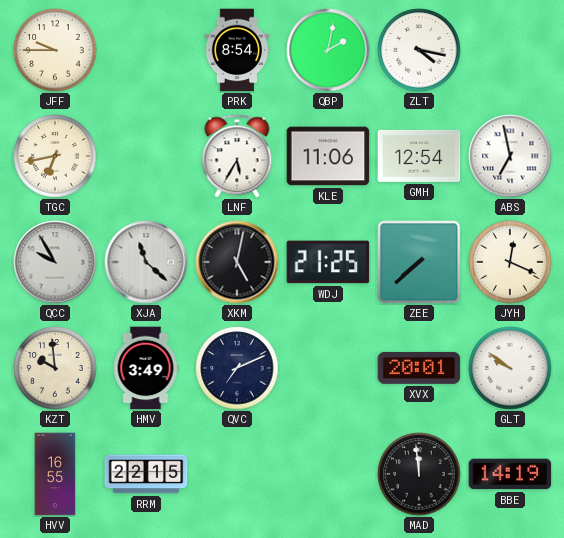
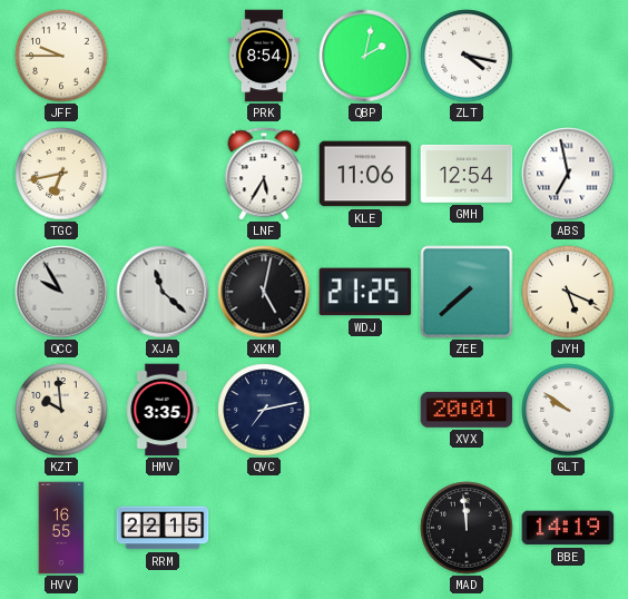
JYH: 12:19 -> 5:19
HMV: 3:49 -> 3:35
QVC: 7:11 -> 7:13
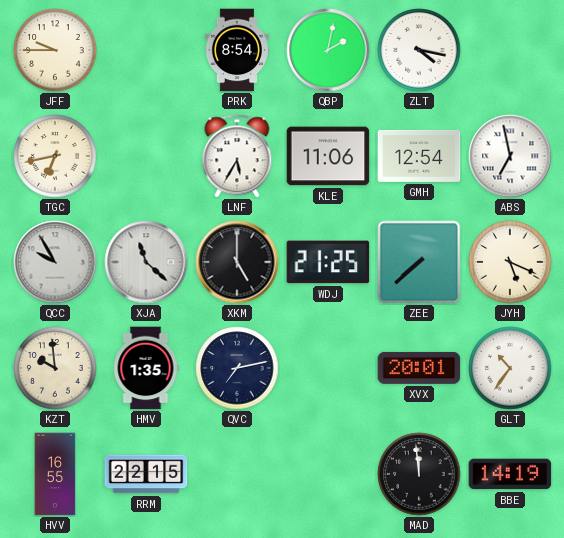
XKM: 5:02 -> 5:00
HMV: 3:35 -> 1:35
GLT: 9:51 -> 10:36
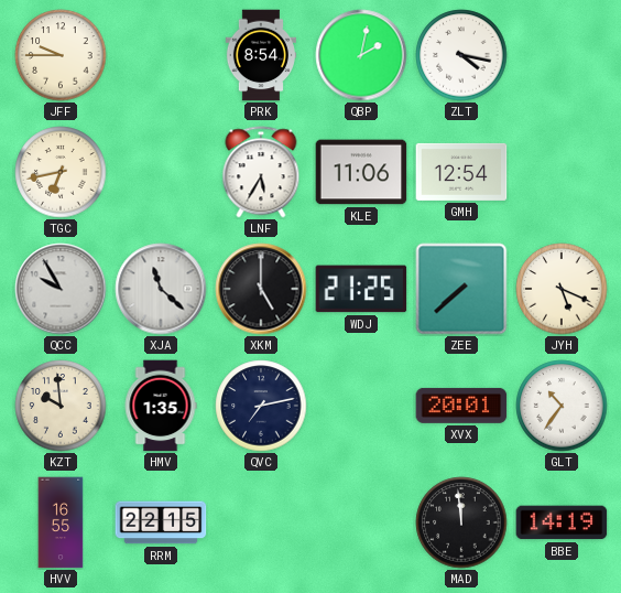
ABS: 6:58 -> none
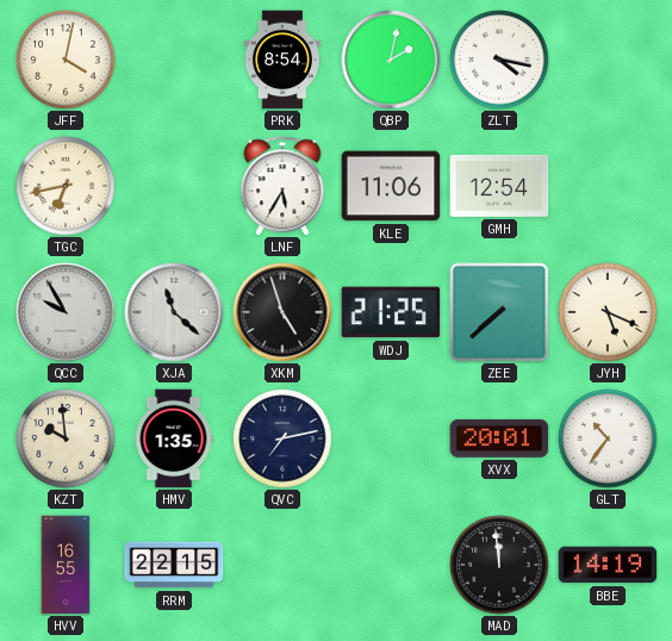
JFF: 9:45 -> 4:02
XKM: 5:00 -> 4:57
